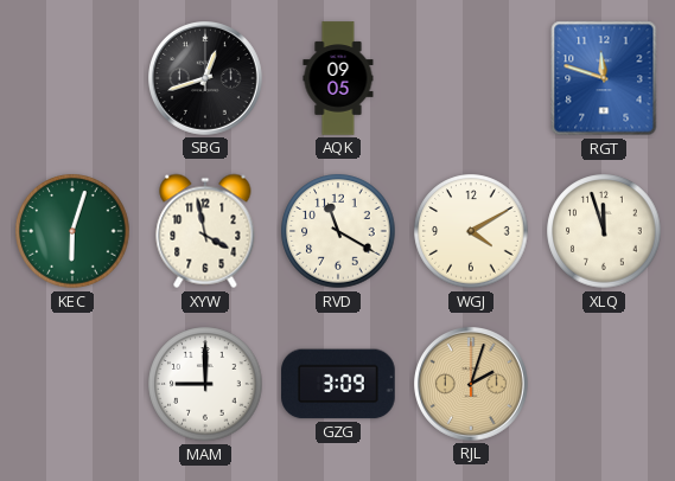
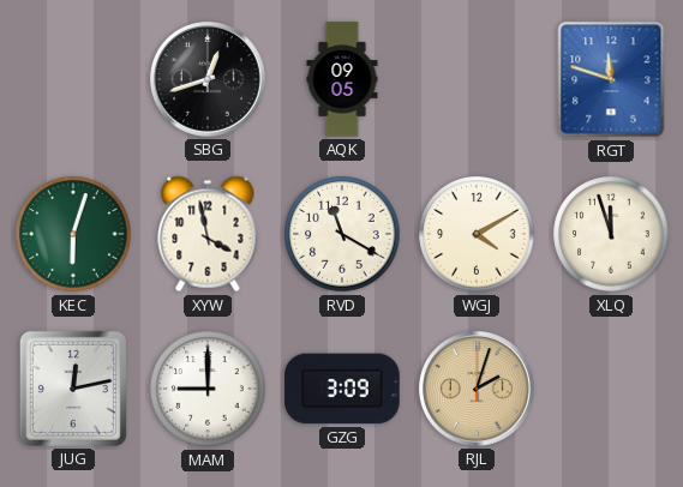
JUG: none -> 12:13
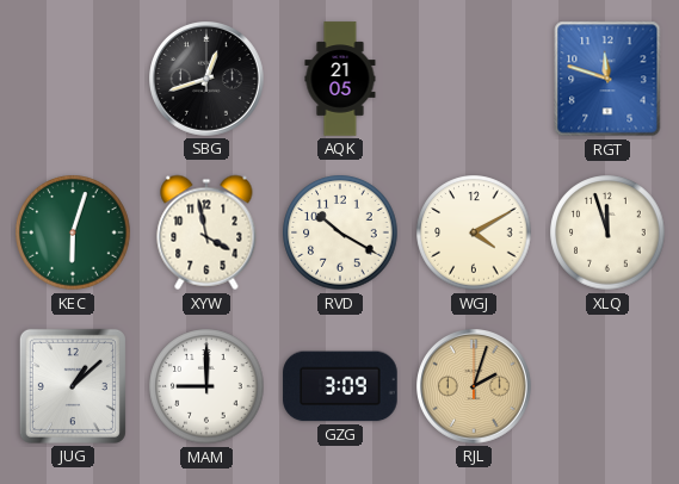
AQK: 09:05 -> 21:05
RVD: 11:20 -> 10:20
JUG: 12:13 -> 1:08
